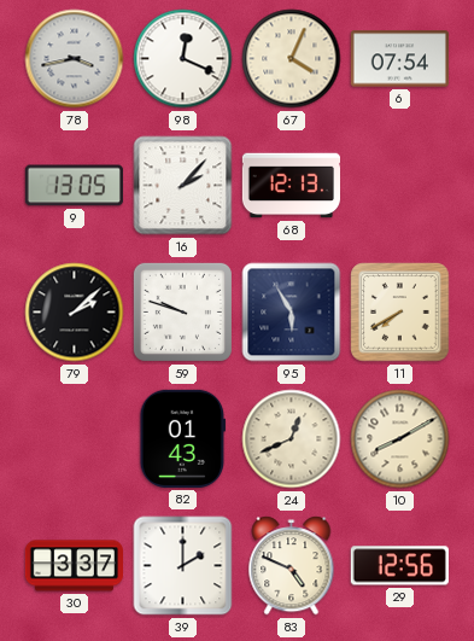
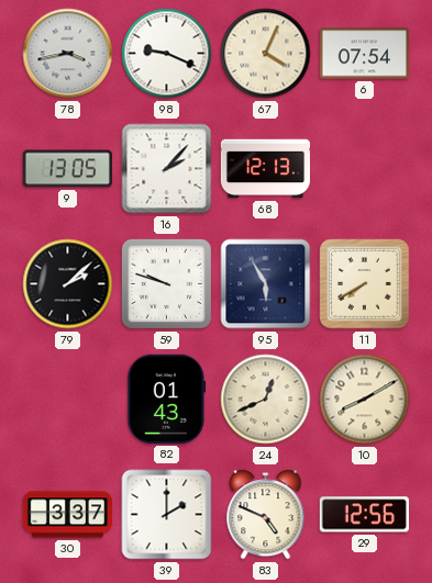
98: 12:19 -> 9:19
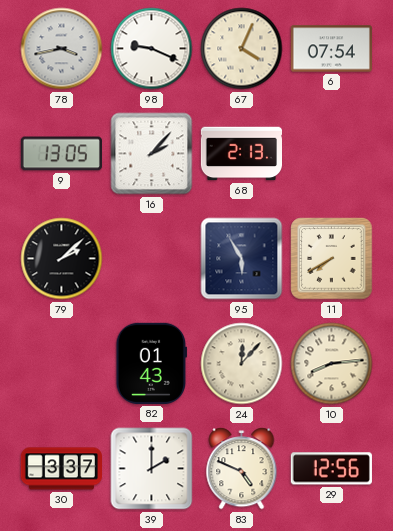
68: 12:13 -> 2:13
59: 9:48 -> none
24: 12:41 -> 12:07
10: 8:10 -> 8:14
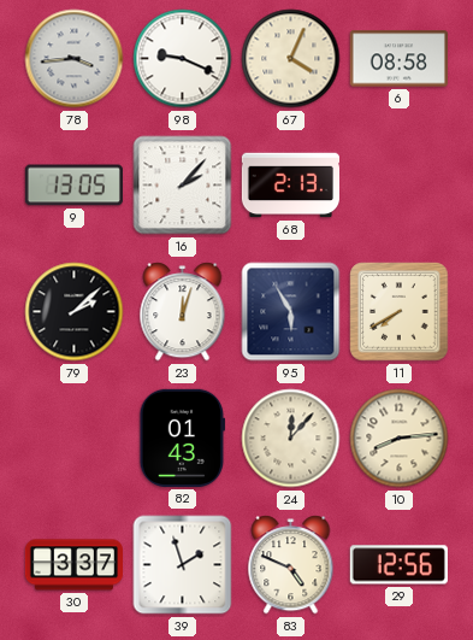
78: 3:43 -> 3:44
6: 07:54 -> 08:58
23: none -> 12:03
39: 2:00 -> 1:57
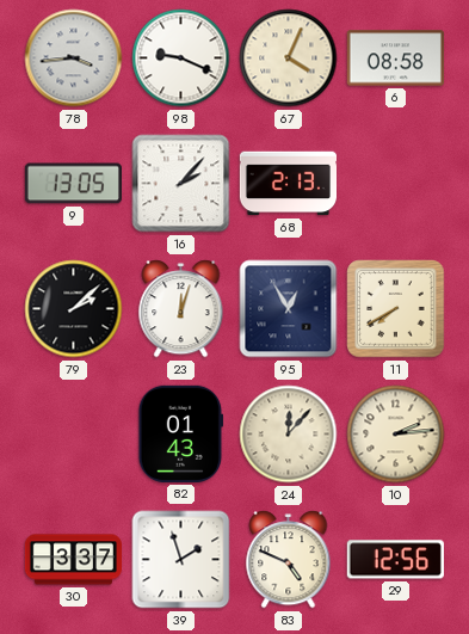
95: 5:55 -> 12:55
10: 8:14 -> 2:14
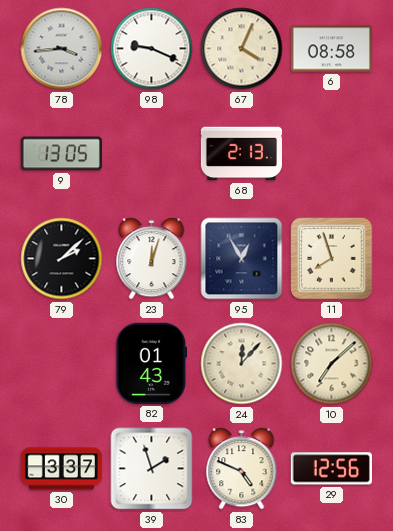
16: 2:07 -> none
11: 7:40 -> 7:57
10: 2:14 -> 7:08
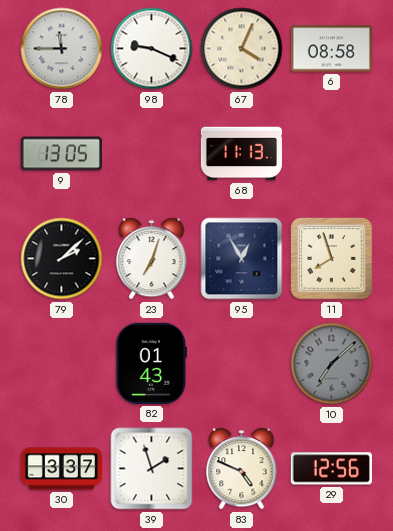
78: 3:44 -> 11:45
68: 2:13 -> 11:13
23: 12:03 -> 7:03
24: 12:07 -> none
10 dial: cream -> grey
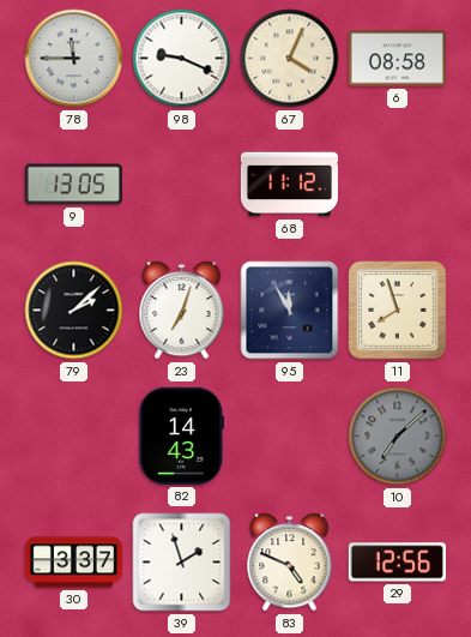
68: 11:13 -> 11:12
95: 12:55 -> 11:55
82: 01:43 -> 14:43
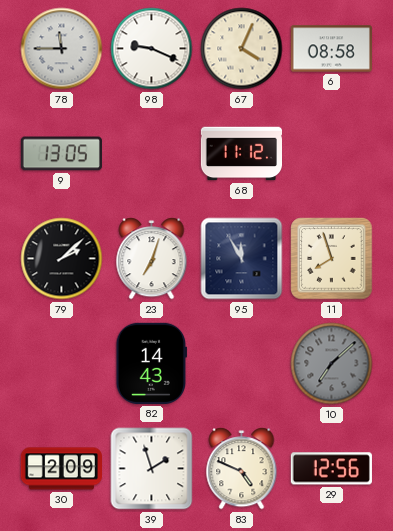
30: 3:37 -> 2:09
